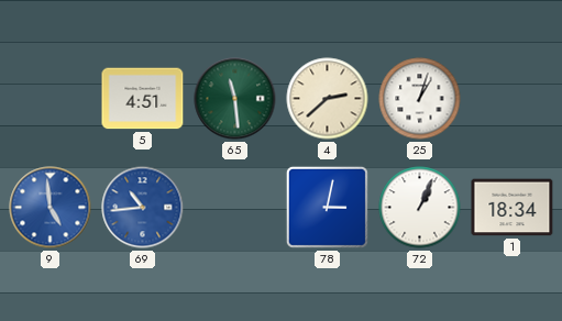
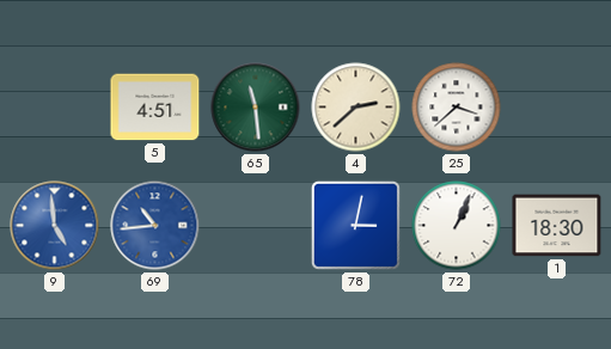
25: 1:03 -> 3:38
1: 18:34 -> 18:30
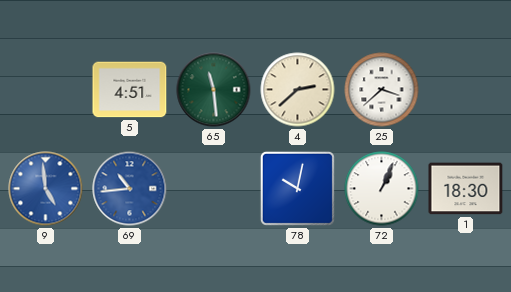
78: 3:02 -> 10:02
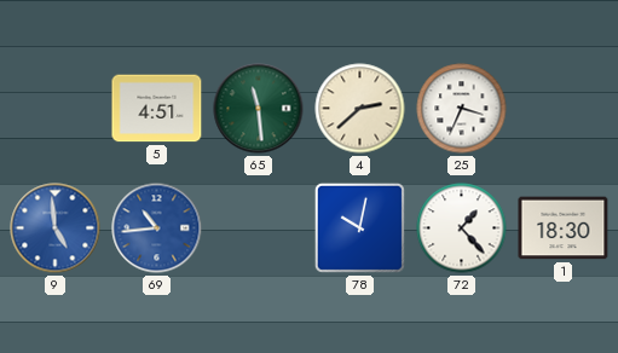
25: 3:38 -> 3:34
72: 1:04 -> 1:23
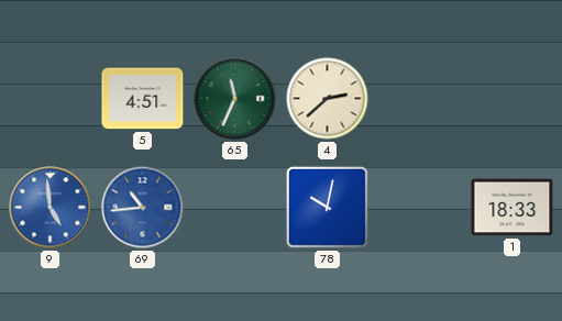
65: 11:29 -> 11:34
25: 3:34 -> none
72: 1:23 -> none
1: 18:30 -> 18:33
